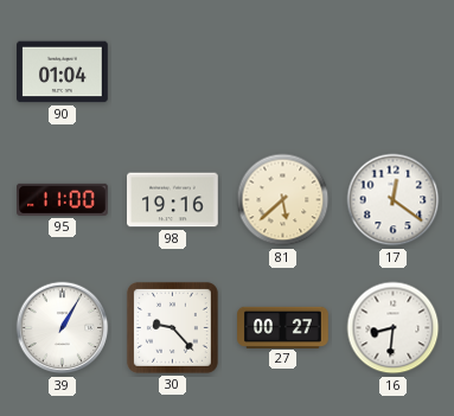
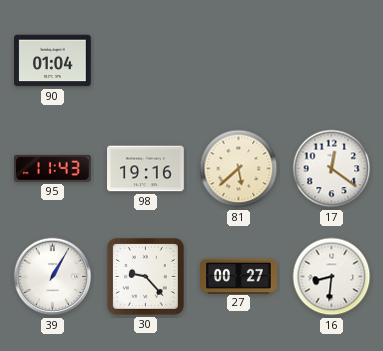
95: 11:00 -> 11:43
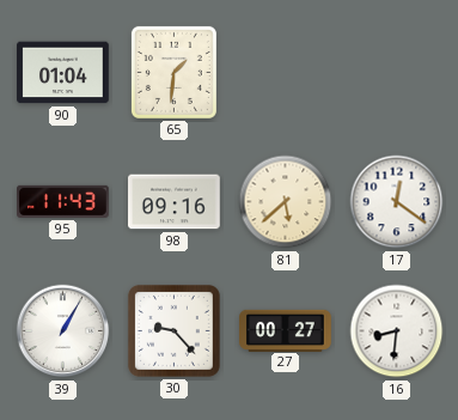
65: none -> 1:31
98: 19:16 -> 09:16
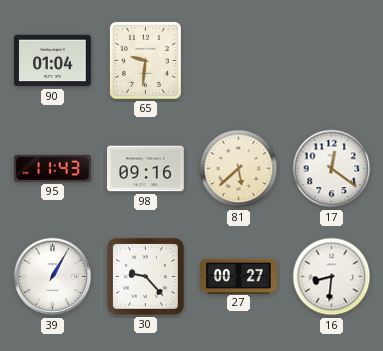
65: 1:31 -> 9:31
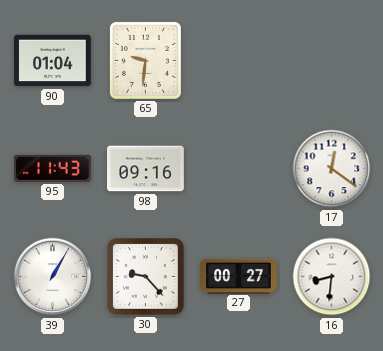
81: 5:38 -> none
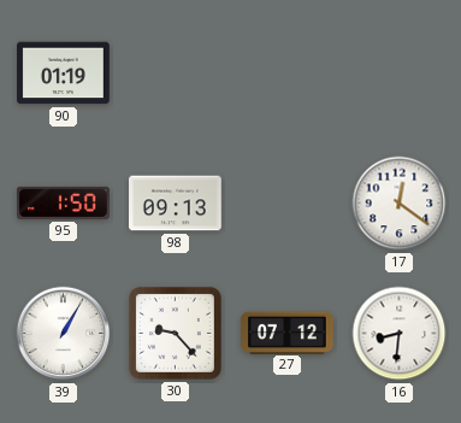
90: 01:04 -> 01:19
65: 9:31 -> none
95: 11:43 -> 1:50
98: 09:16 -> 09:13
27: 00:27 -> 07:12
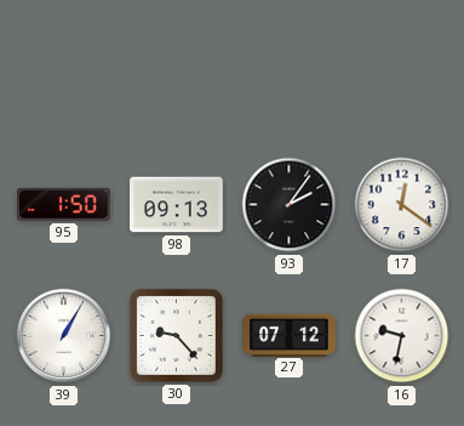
90: 01:19 -> none
93: none -> 2:06
16: 8:31 -> 9:32
